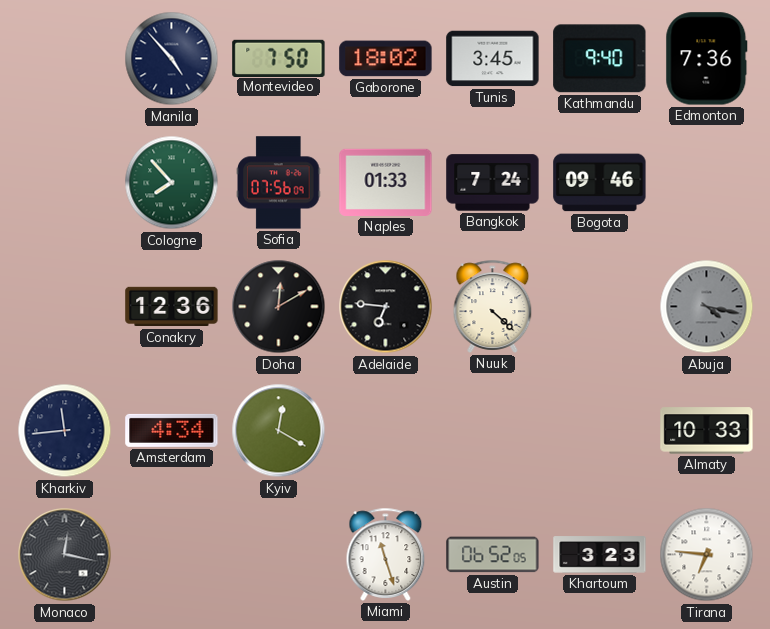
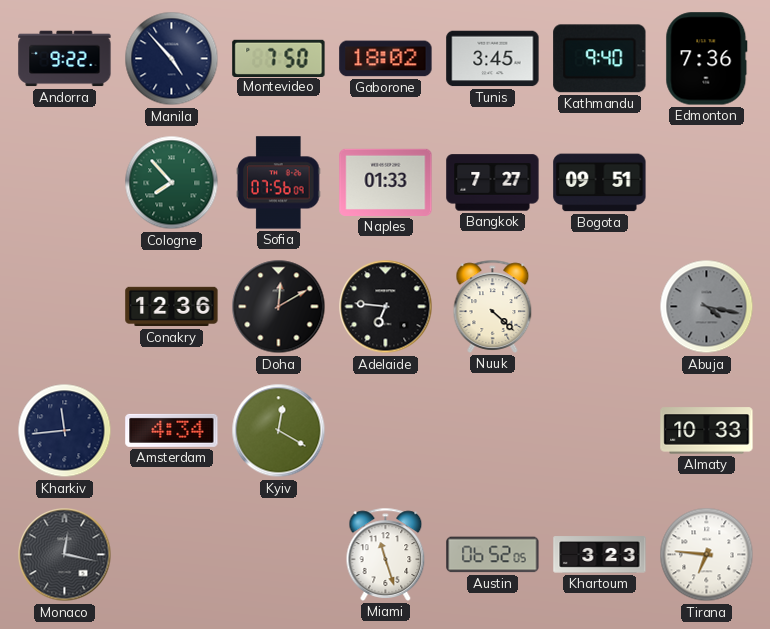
Andorra: none -> 9:22
Bangkok: 7:24 -> 7:27
Bogota: 09:46 -> 09:51
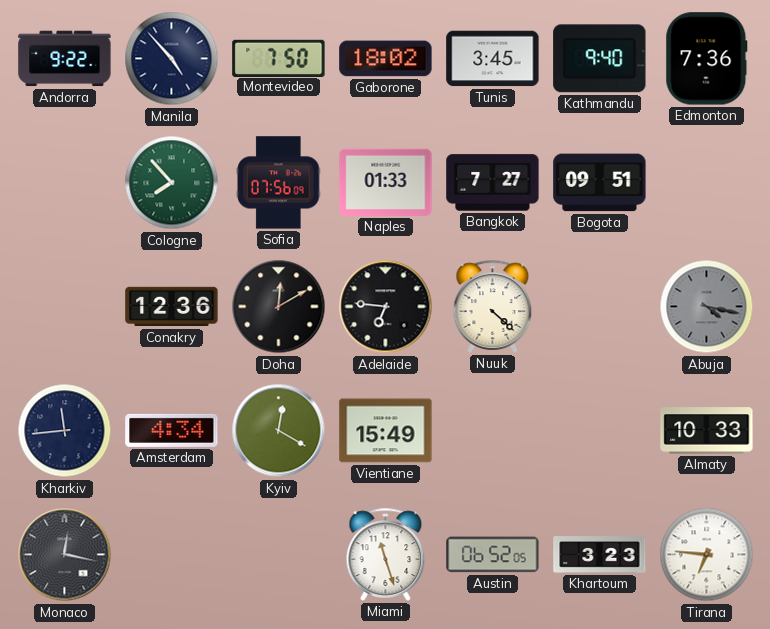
Vientiane: none -> 15:49
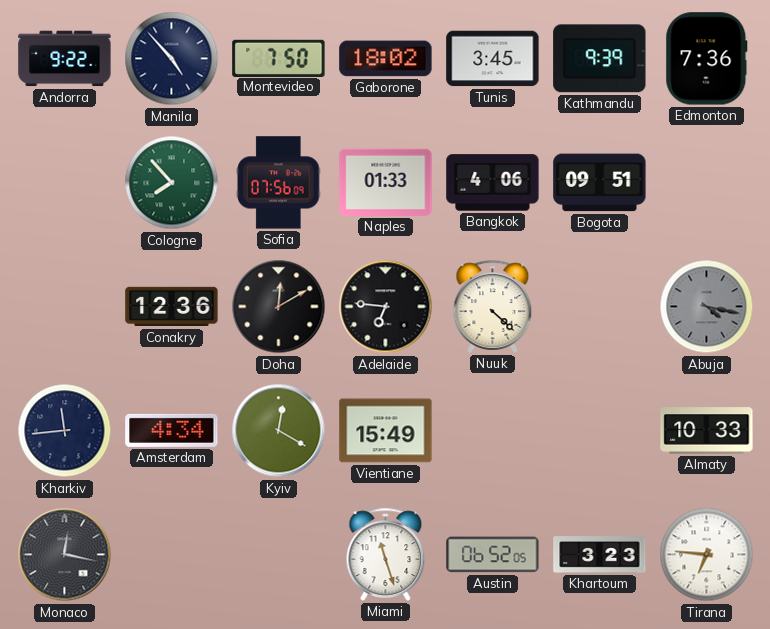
Kathmandu: 9:40 -> 9:39
Bangkok: 7:27 -> 4:06
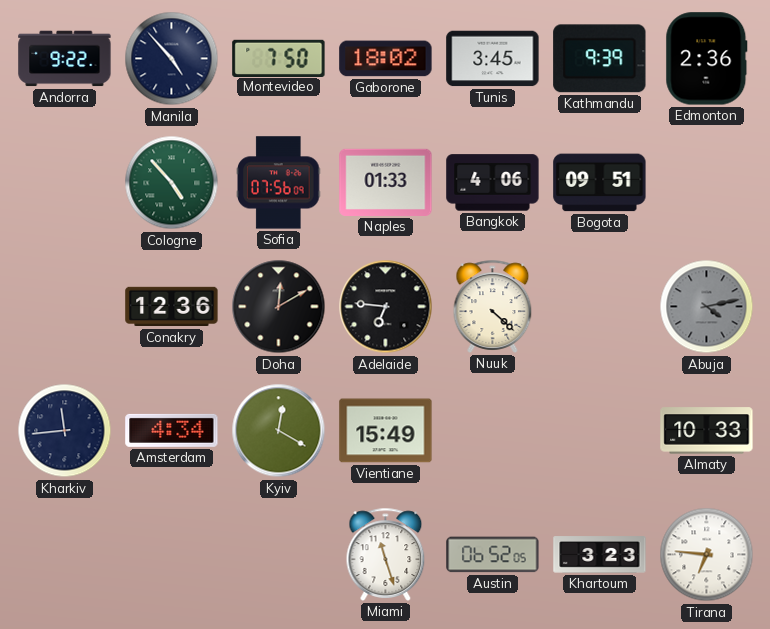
Edmonton: 7:36 -> 2:36
Cologne: 7:53 -> 4:53
Abuja: 4:17 -> 4:13
Monaco: 12:17 -> none
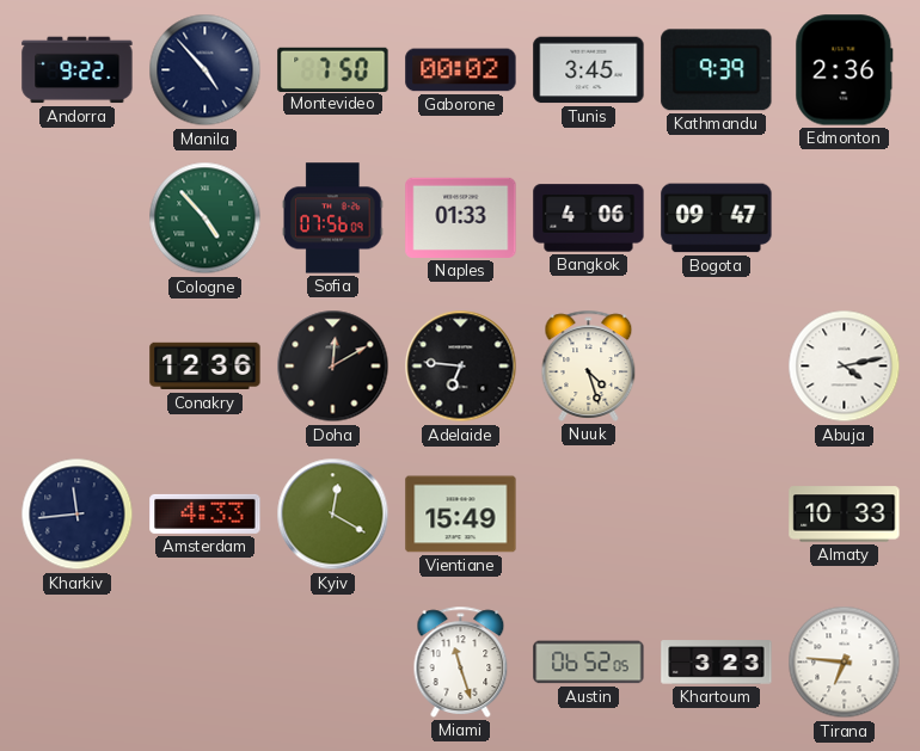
Gaborone: 18:02 -> 00:02
Bogota: 09:51 -> 09:47
Nuuk: 4:22 -> 4:27
Abuja dial: grey -> white
Amsterdam: 4:34 -> 4:33
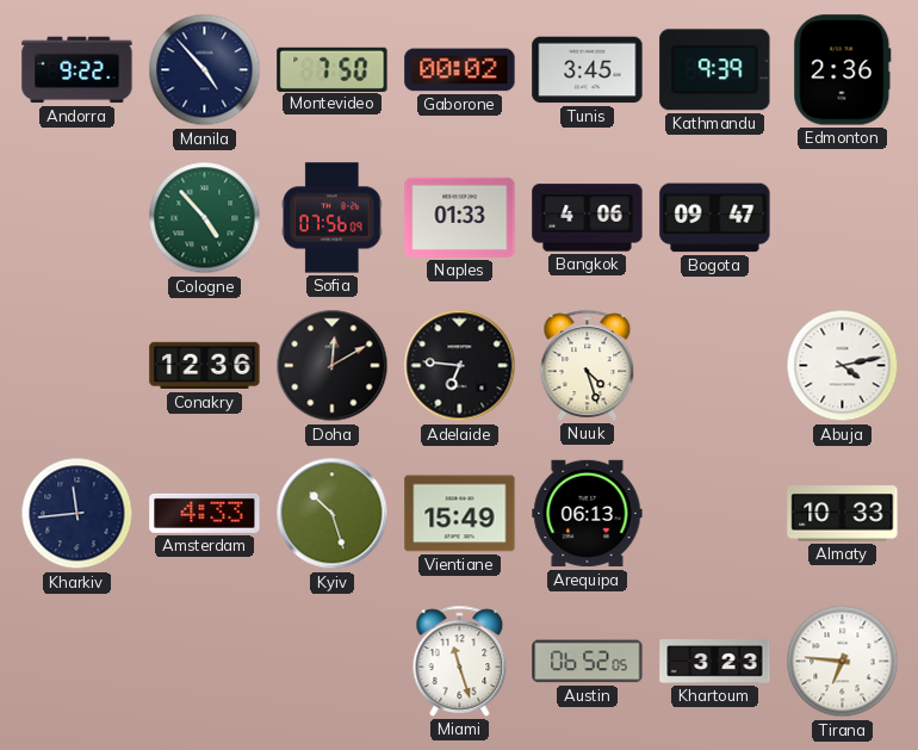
Kyiv: 12:20 -> 10:27
Arequipa: none -> 06:13
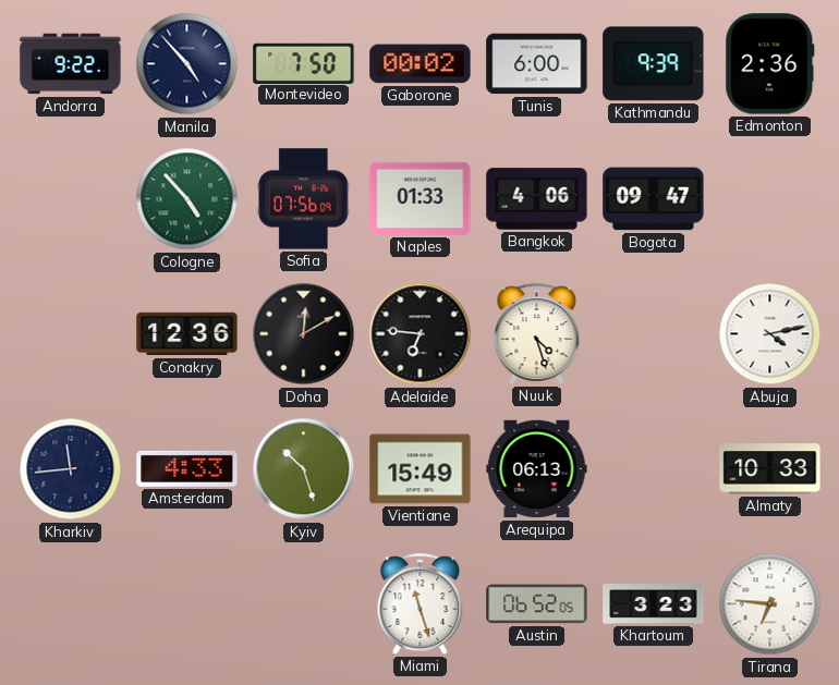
Tunis: 3:45 -> 6:00
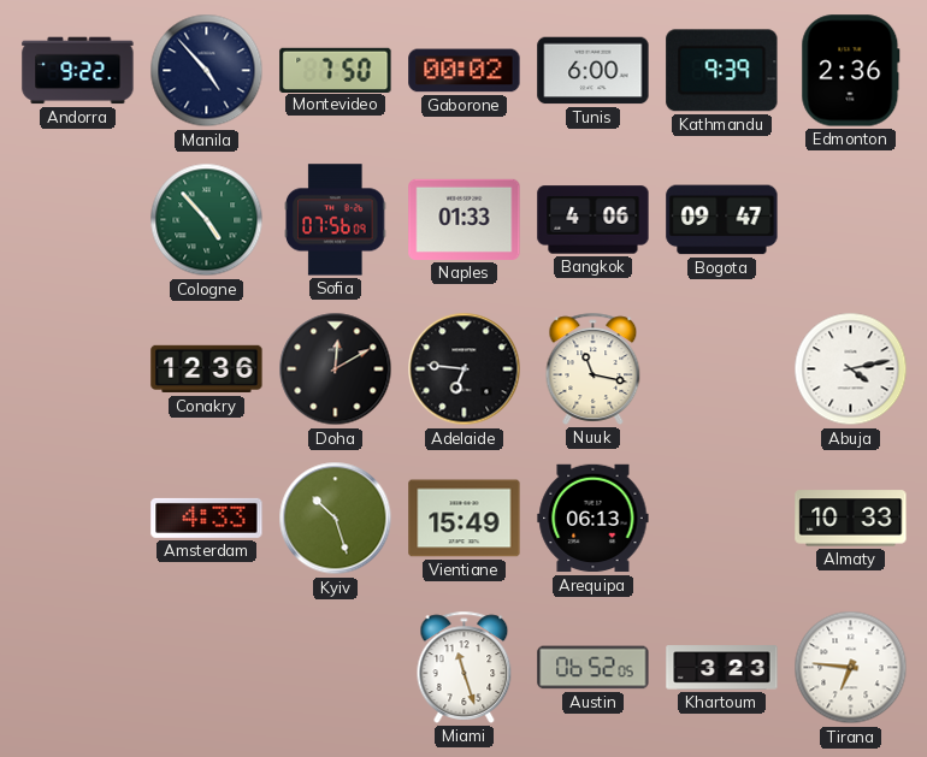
Nuuk: 4:27 -> 11:17
Kharkiv: 11:44 -> none
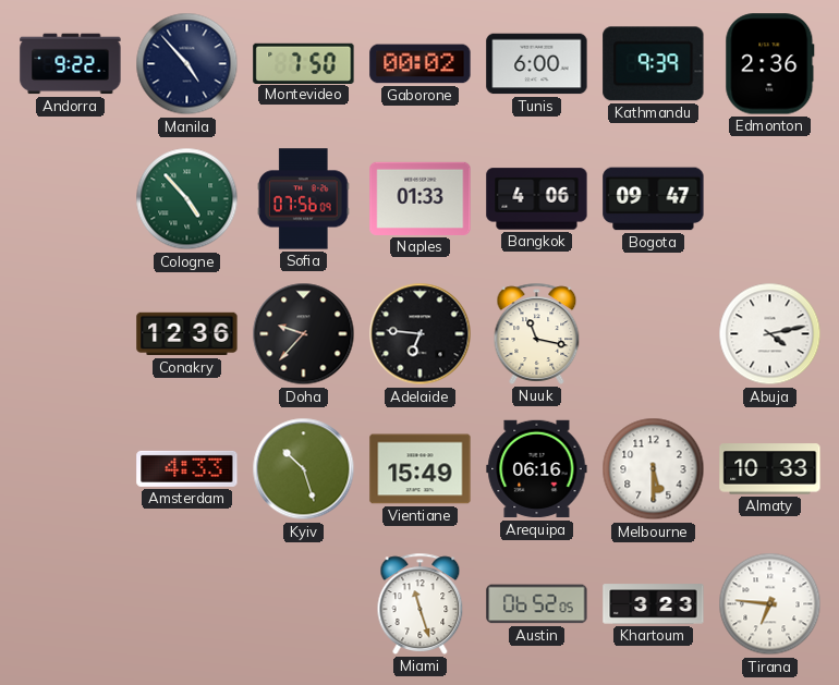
Doha: 12:10 -> 9:37
Arequipa: 06:13 -> 06:16
Melbourne: none -> 5:30
